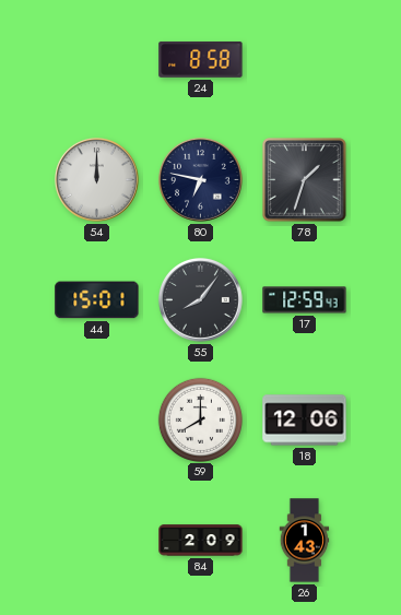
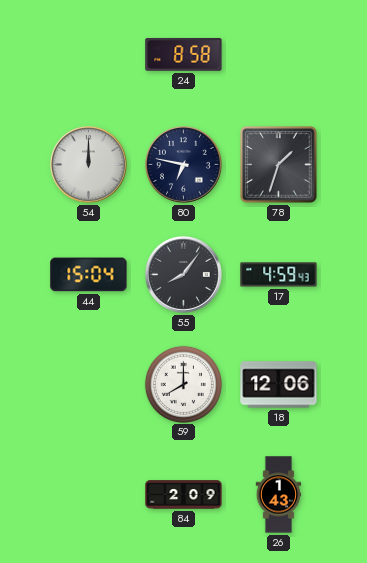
44: 15:01 -> 15:04
17: 12:59 -> 4:59
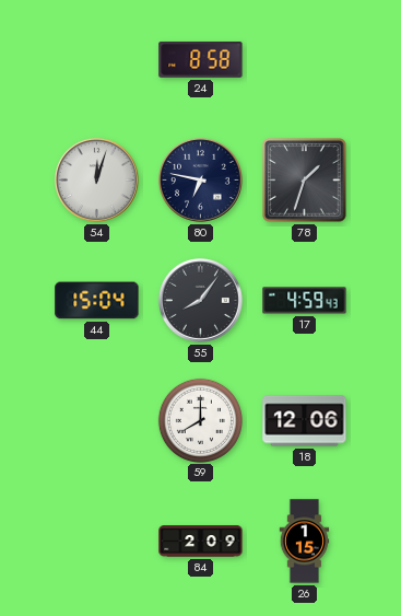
54: 12:00 -> 12:03
26: 1:43 -> 1:15
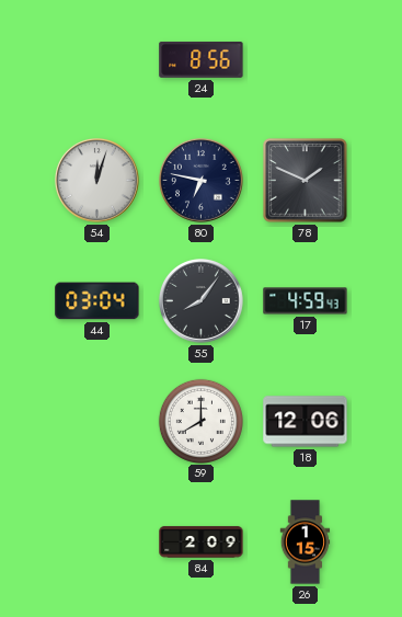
24: 8:58 -> 8:56
78: 1:33 -> 1:49
44: 15:04 -> 03:04
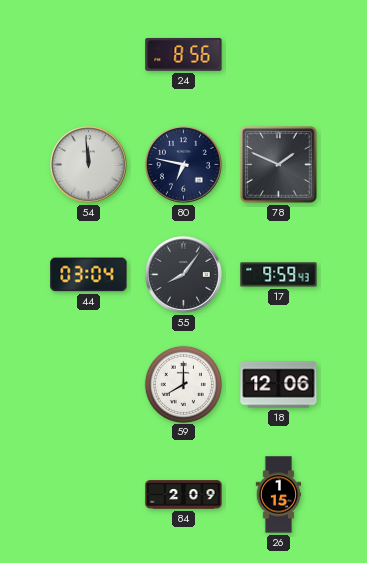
54: 12:03 -> 11:59
17: 4:59 -> 9:59
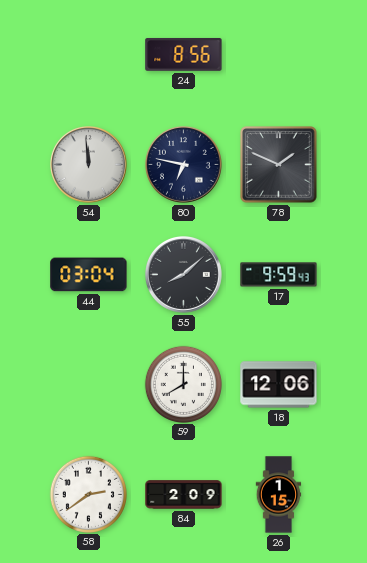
55: 8:06 -> 8:08
58: none -> 2:39
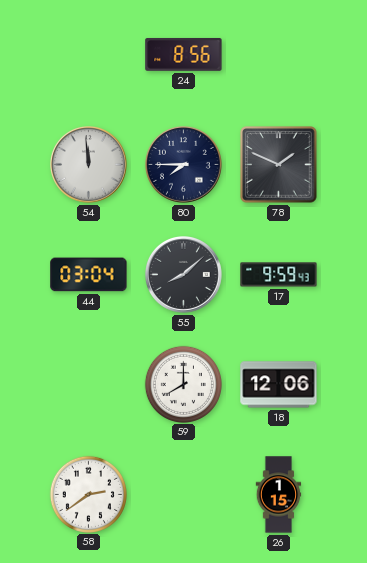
80: 6:47 -> 7:45
84: 2:09 -> none
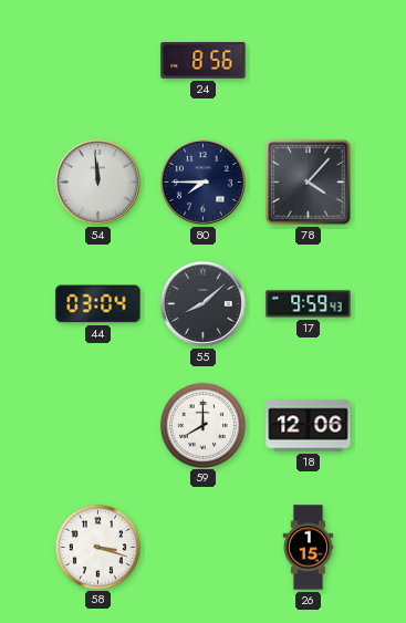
78: 1:49 -> 4:07
58: 2:39 -> 3:18
